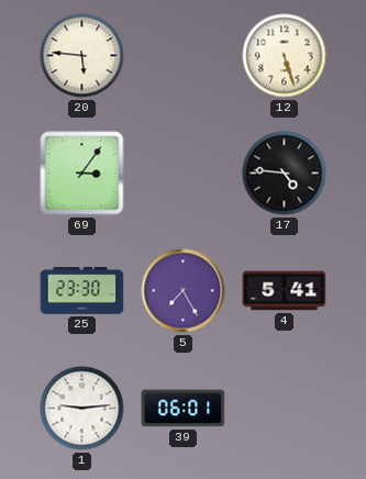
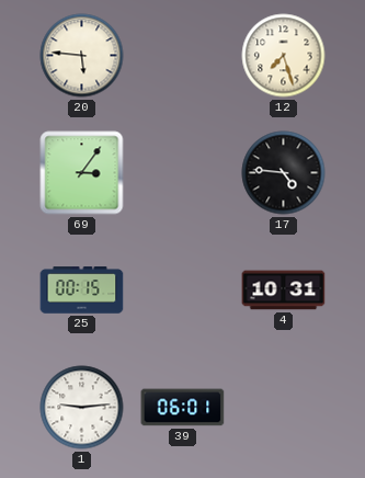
12: 5:27 -> 7:27
25: 23:30 -> 00:15
5: 7:25 -> none
4: 5:41 -> 10:31
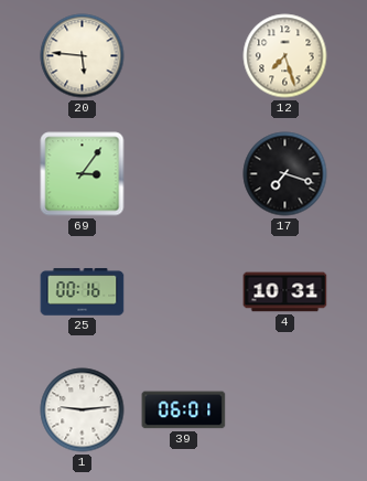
17: 4:46 -> 7:18
25: 00:15 -> 00:16
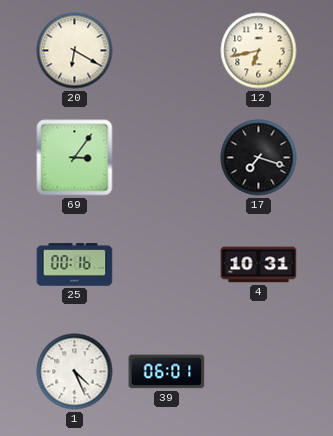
20: 5:46 -> 6:20
12: 7:27 -> 6:43
1: 9:14 -> 4:26
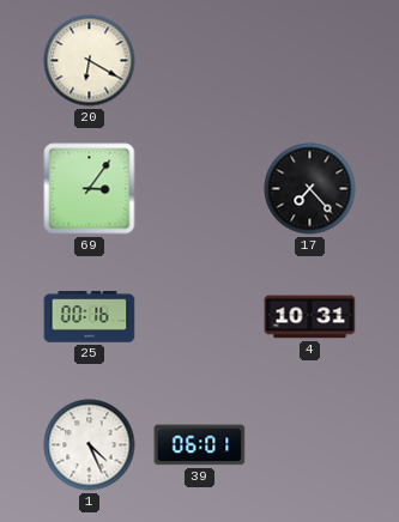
12: 6:43 -> none
17: 7:18 -> 7:23
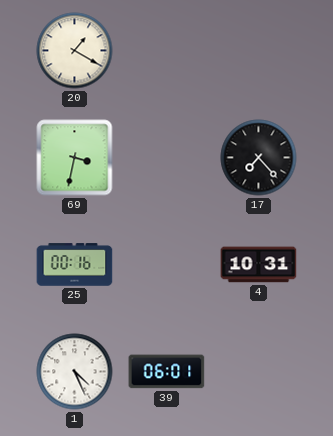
20: 6:20 -> 1:20
69: 3:06 -> 3:32
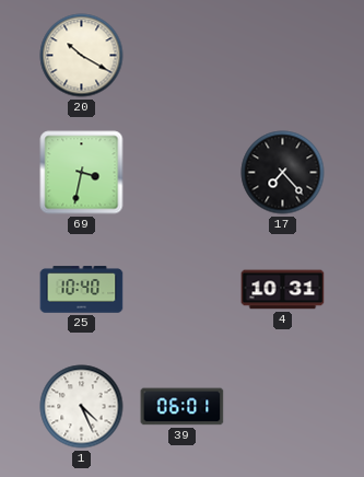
20: 1:20 -> 10:20
25: 00:16 -> 10:40
